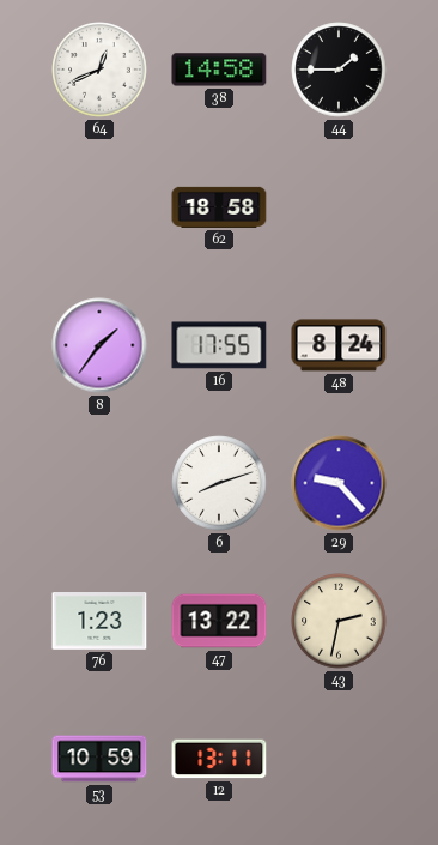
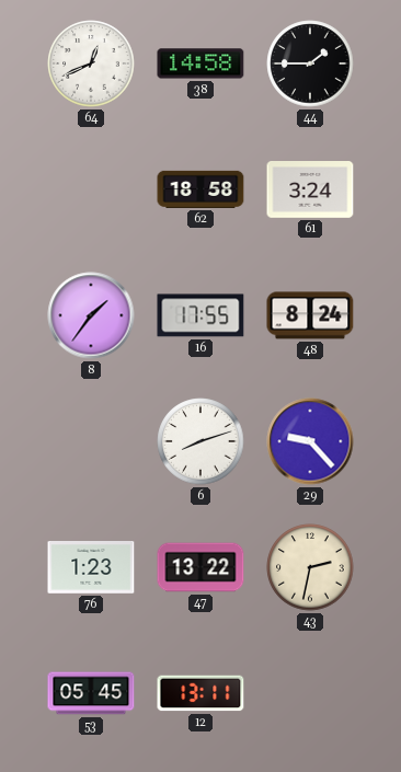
61: none -> 3:24
53: 10:59 -> 05:45
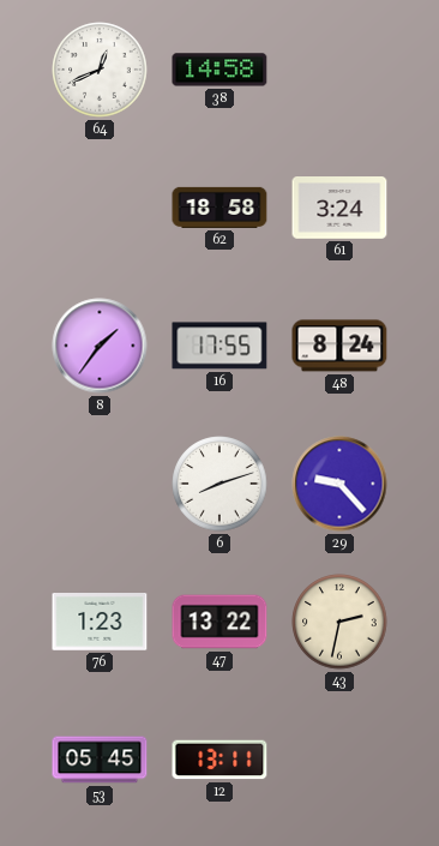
44: 1:45 -> none
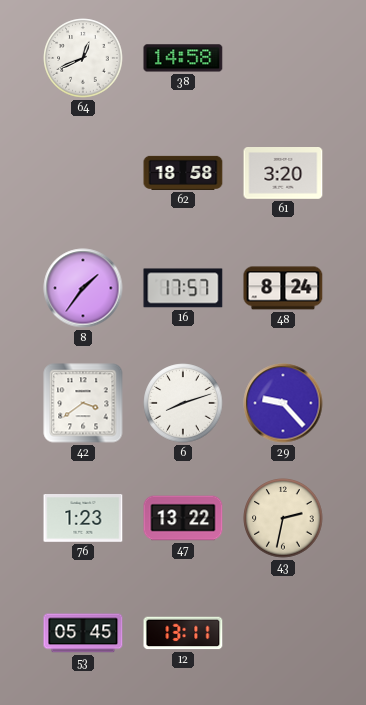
61: 3:24 -> 3:20
16: 17:55 -> 17:57
42: none -> 3:39
